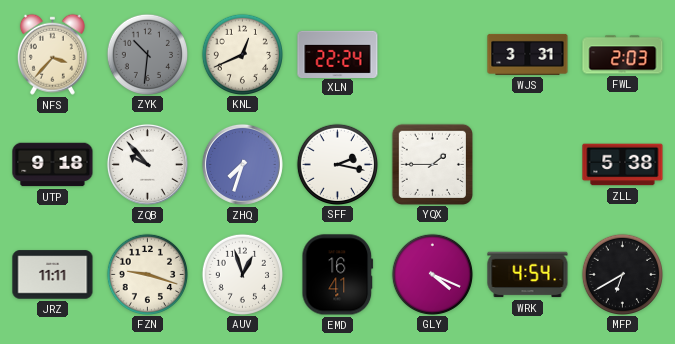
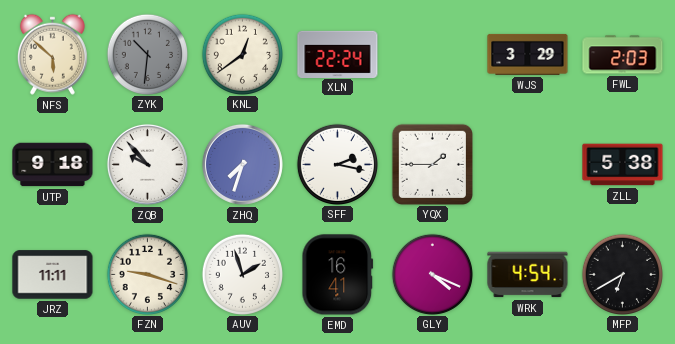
NFS: 3:37 -> 5:52
KNL: 12:41 -> 12:39
WJS: 3:31 -> 3:29
AUV: 12:57 -> 1:57
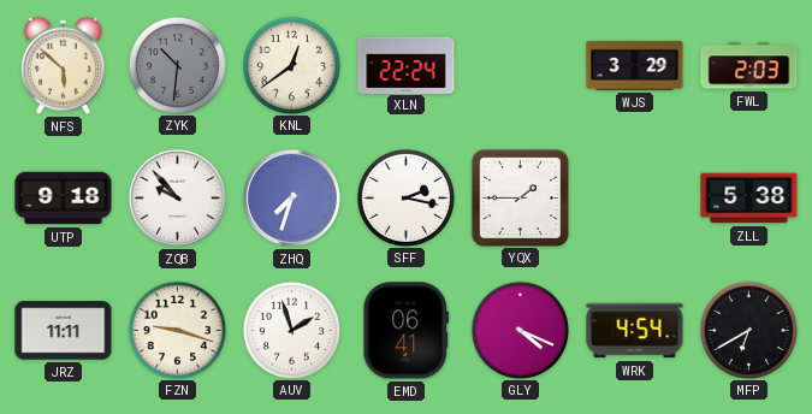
EMD: 16:41 -> 06:41
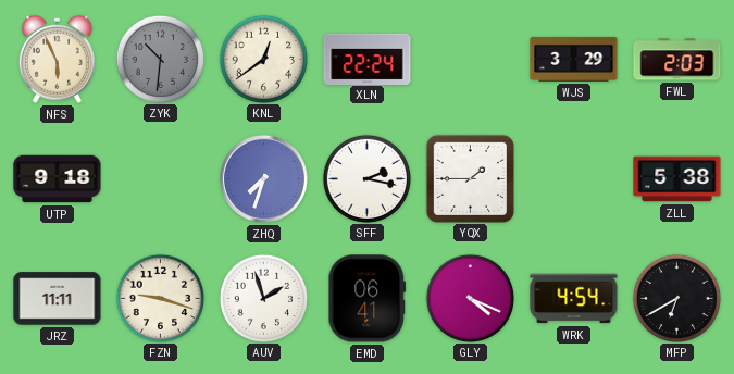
NFS: 5:52 -> 5:56
ZQB: 9:53 -> none
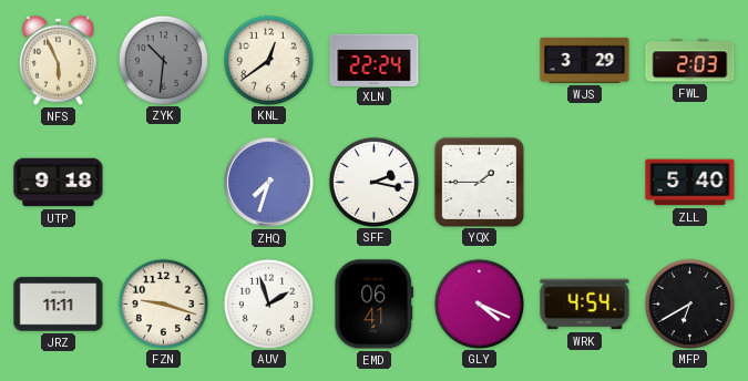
ZLL: 5:38 -> 5:40
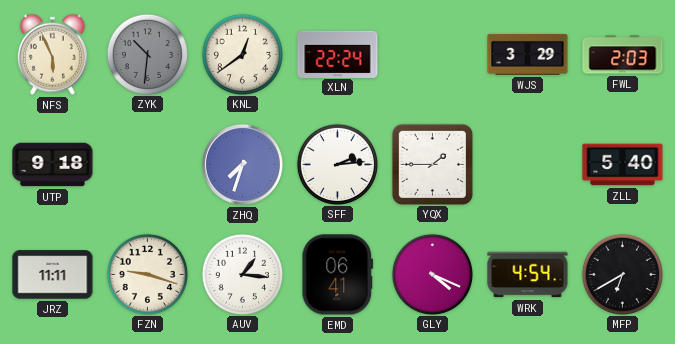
SFF: 2:17 -> 2:14
AUV: 1:57 -> 1:16
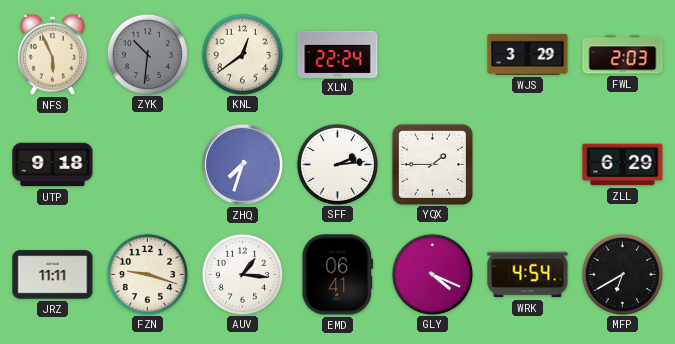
ZLL: 5:40 -> 6:29
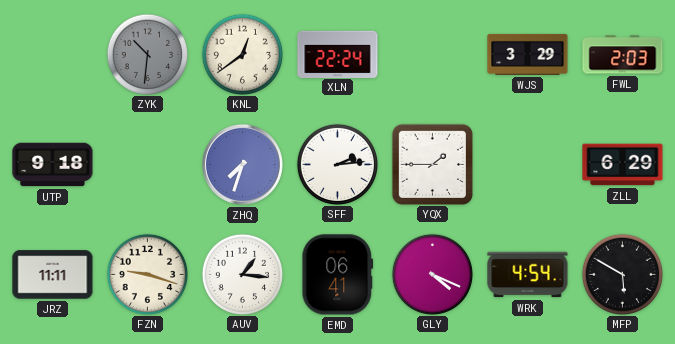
NFS: 5:56 -> none
MFP: 6:40 -> 5:50
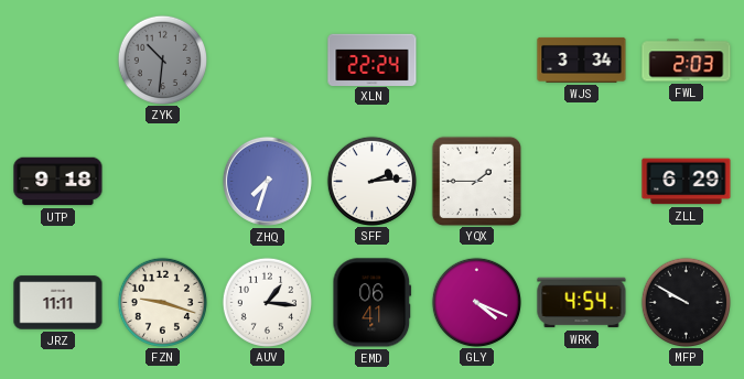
KNL: 12:39 -> none
WJS: 3:29 -> 3:34
MFP: 5:50 -> 9:50
